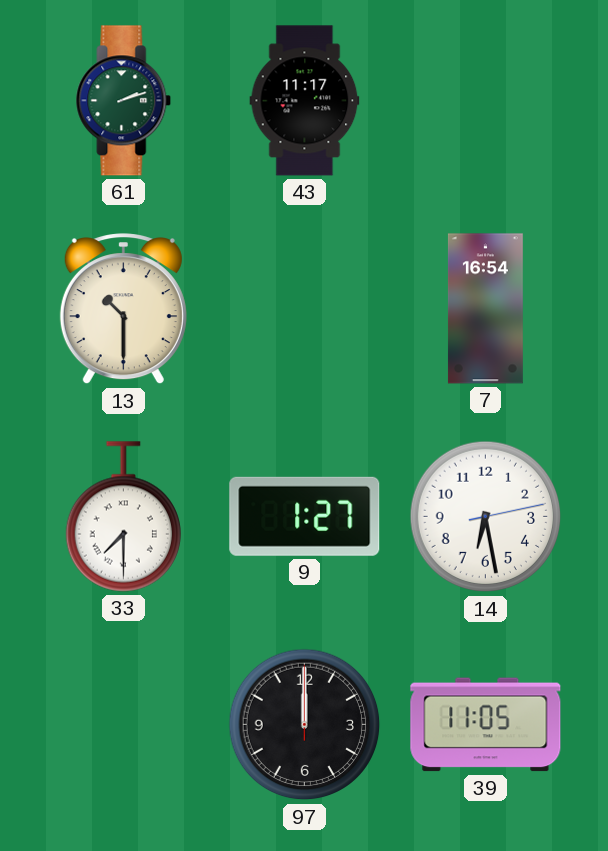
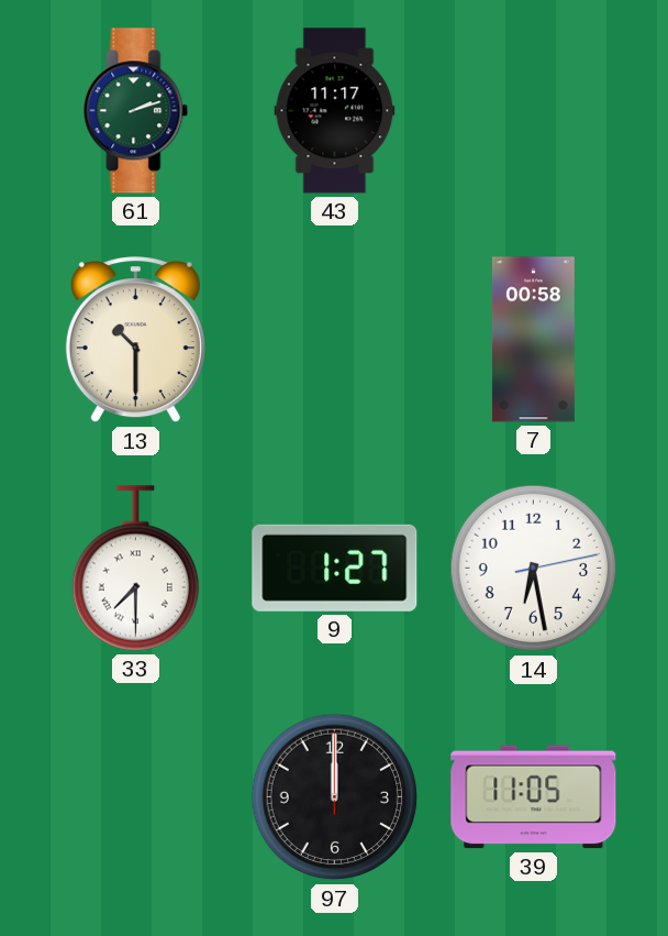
7: 16:54 -> 00:58
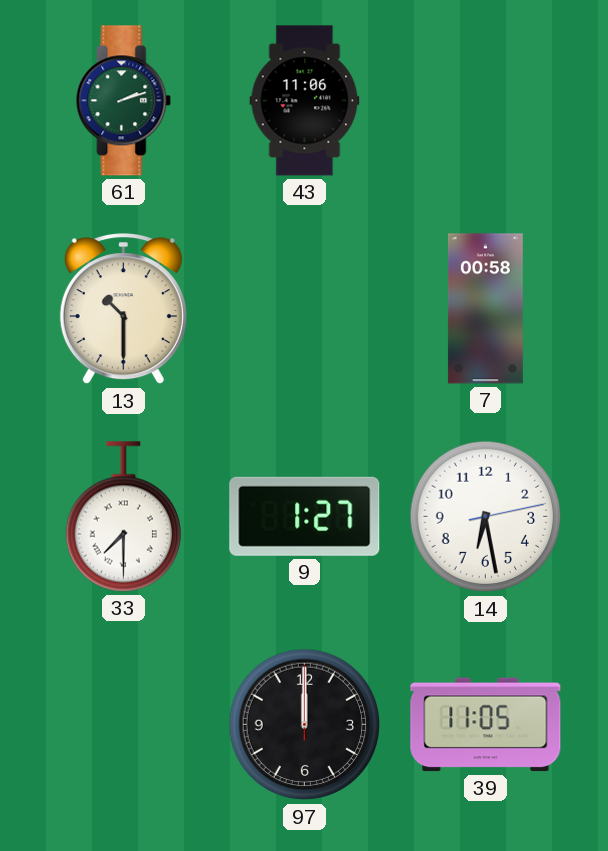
43: 11:17 -> 11:06
